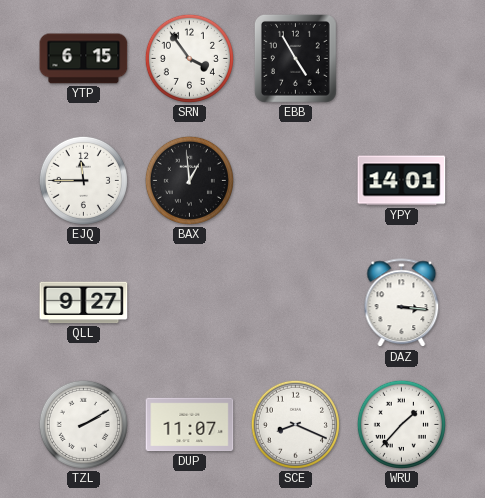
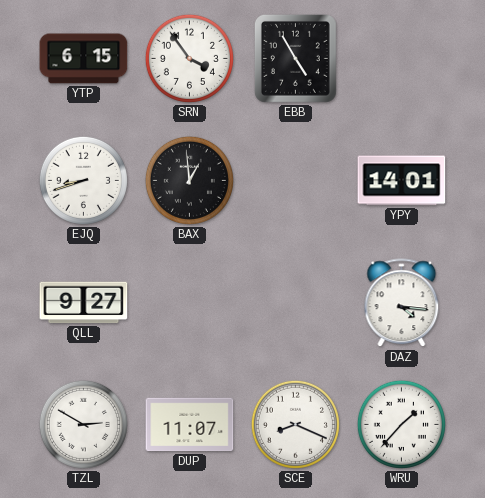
EJQ: 11:45 -> 8:42
DAZ: 3:16 -> 4:16
TZL: 2:10 -> 2:50
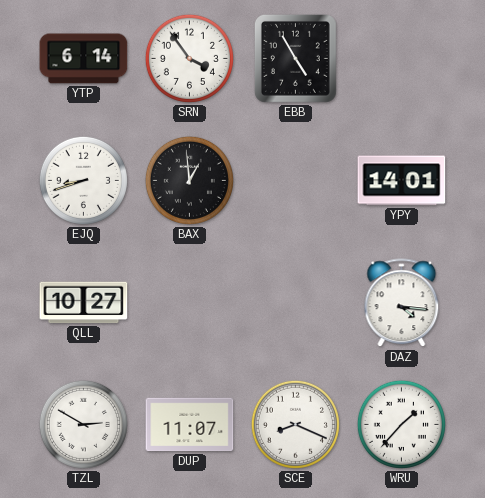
YTP: 6:15 -> 6:14
QLL: 9:27 -> 10:27
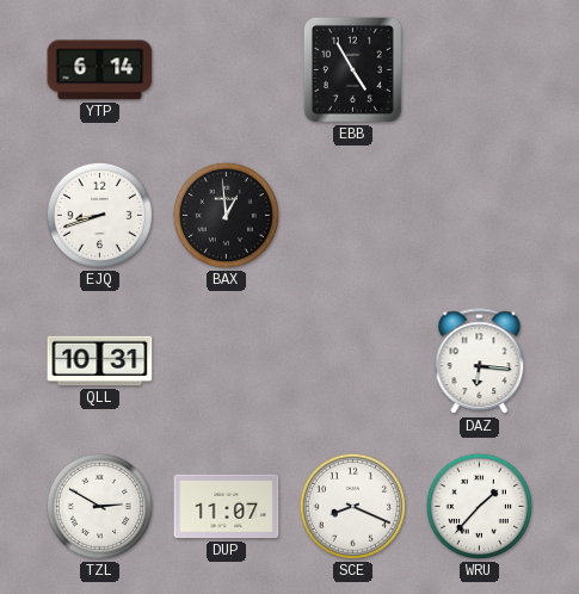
SRN: 3:54 -> none
YPY: 14:01 -> none
QLL: 10:27 -> 10:31
DAZ: 4:16 -> 6:16
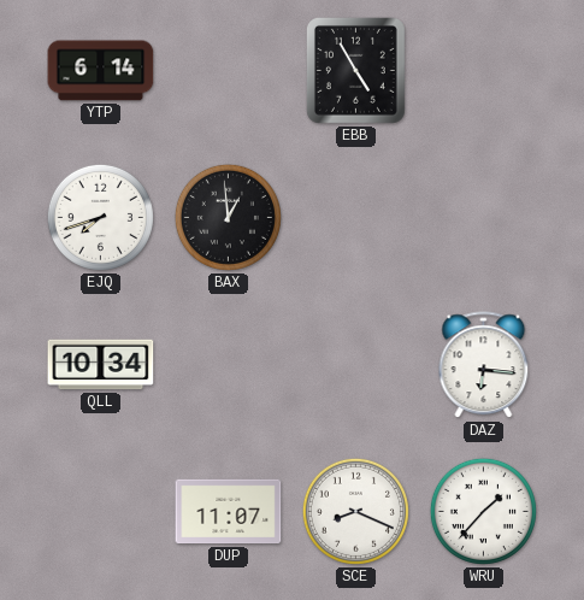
EJQ: 8:42 -> 7:42
QLL: 10:31 -> 10:34
TZL: 2:50 -> none
